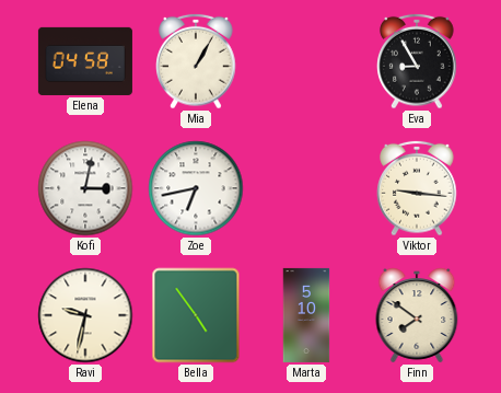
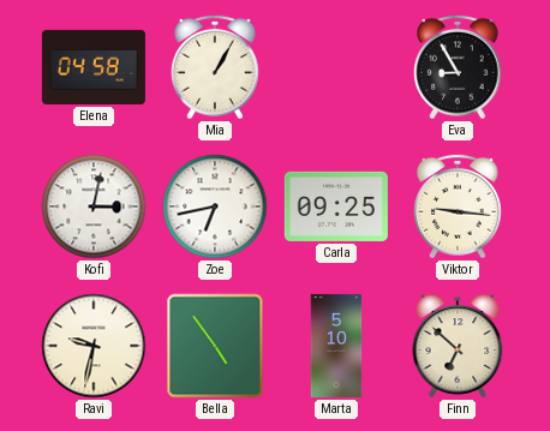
Carla: none -> 09:25
Finn: 7:51 -> 6:52
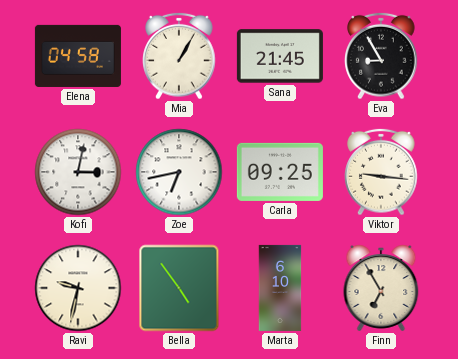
Sana: none -> 21:45
Marta: 5:10 -> 6:10
Finn: 6:52 -> 6:55
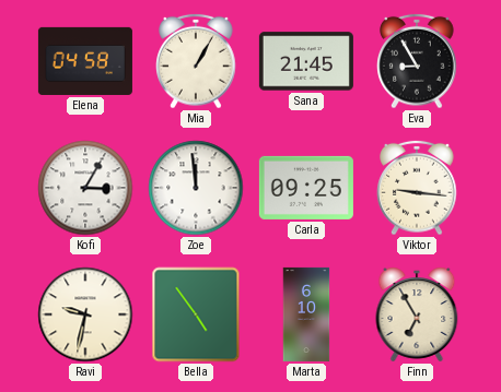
Kofi: 3:02 -> 3:05
Zoe: 6:43 -> 11:59
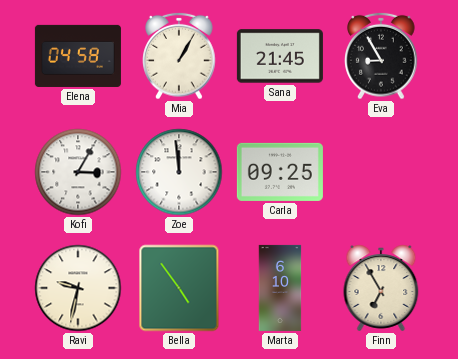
Viktor: 9:16 -> none
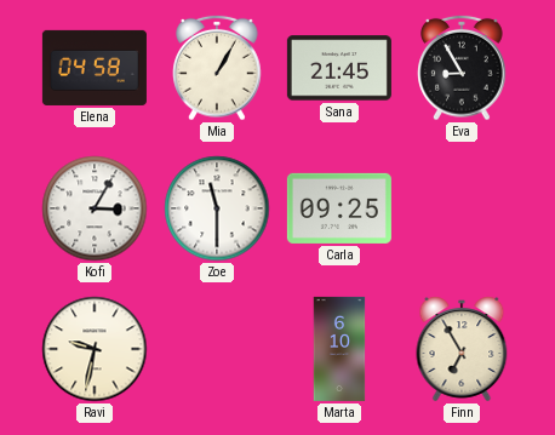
Zoe: 11:59 -> 11:30
Bella: 4:54 -> none
